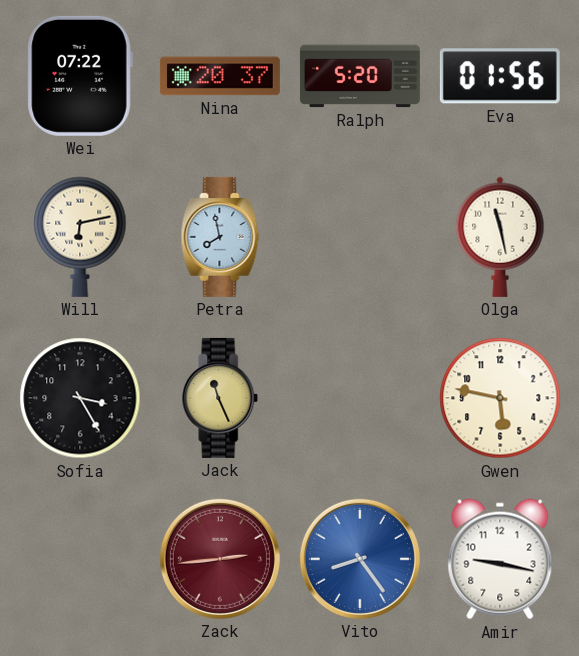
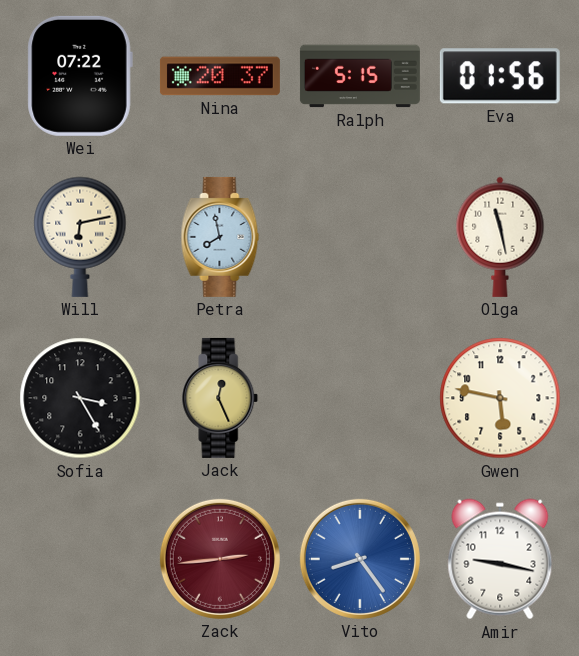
Ralph: 5:20 -> 5:15
Jack: 11:26 -> 12:26
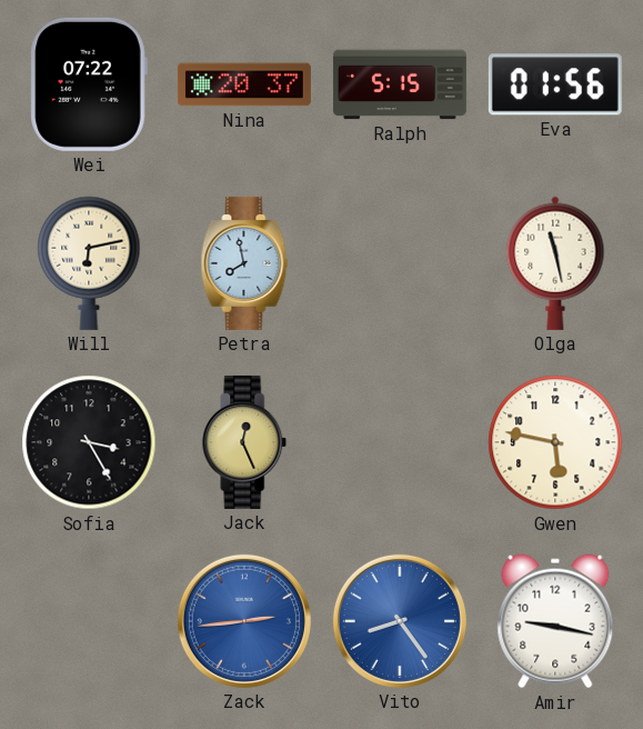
Zack dial: burgundy -> blue
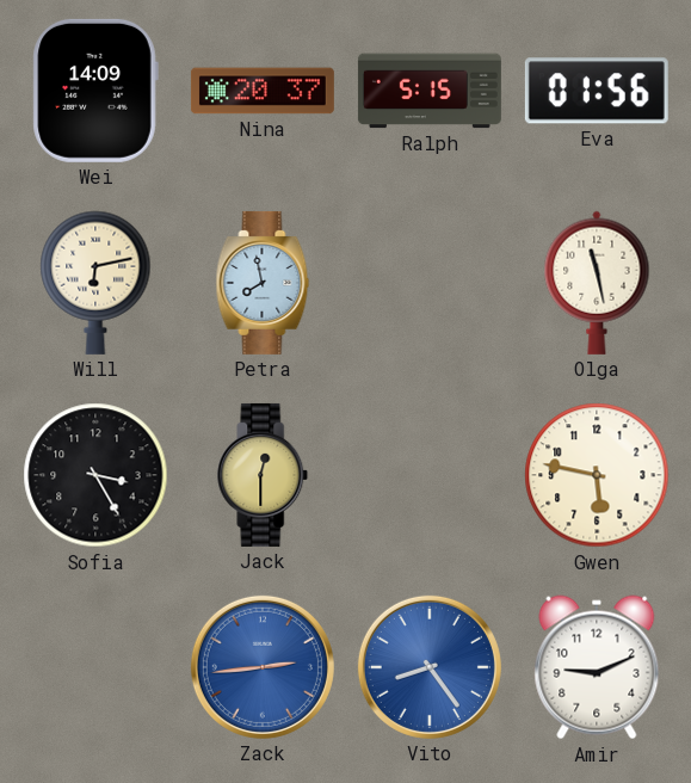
Wei: 07:22 -> 14:09
Jack: 12:26 -> 12:30
Amir: 9:17 -> 9:11
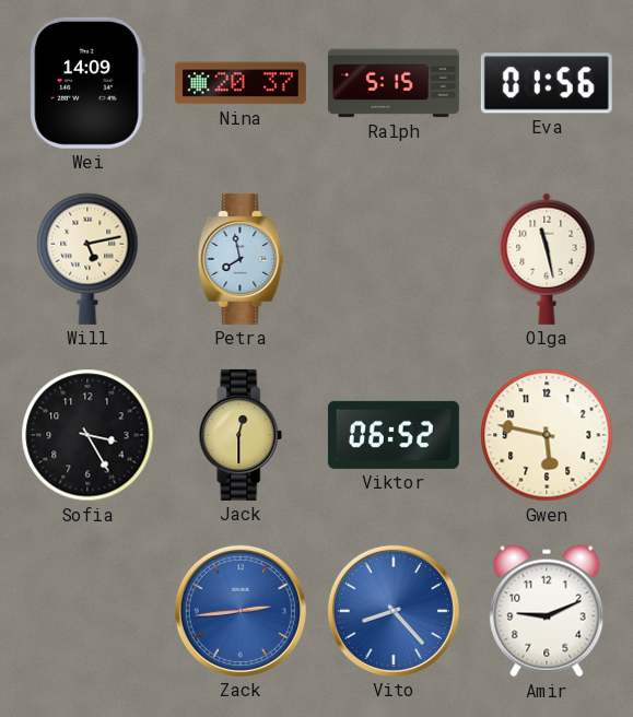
Will: 6:13 -> 5:13
Viktor: none -> 06:52
Vito: 8:24 -> 8:23
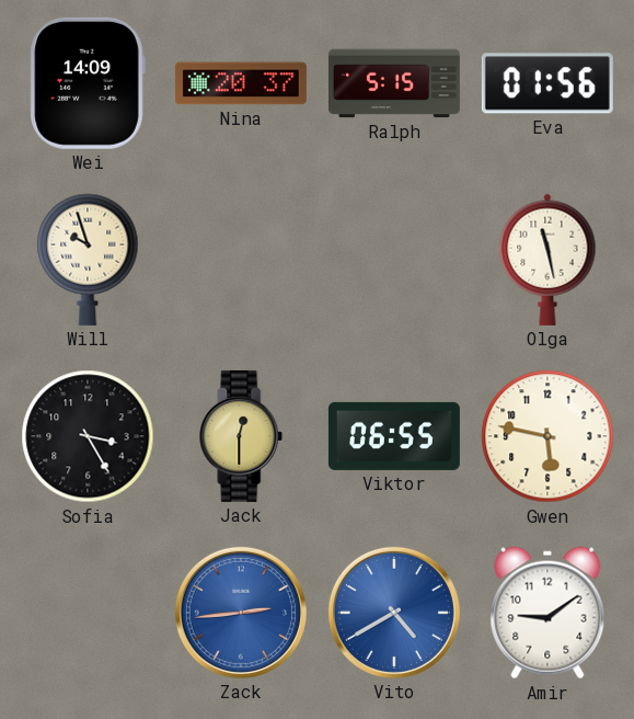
Will: 5:13 -> 9:57
Petra: 7:58 -> none
Viktor: 06:52 -> 06:55
Vito: 8:23 -> 4:40
Amir: 9:11 -> 9:09
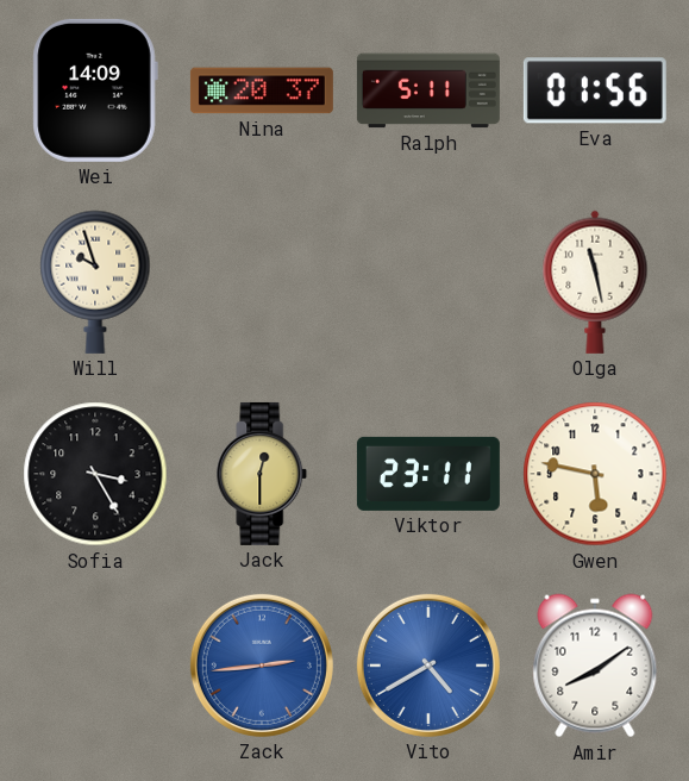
Ralph: 5:15 -> 5:11
Viktor: 06:55 -> 23:11
Amir: 9:09 -> 8:09
